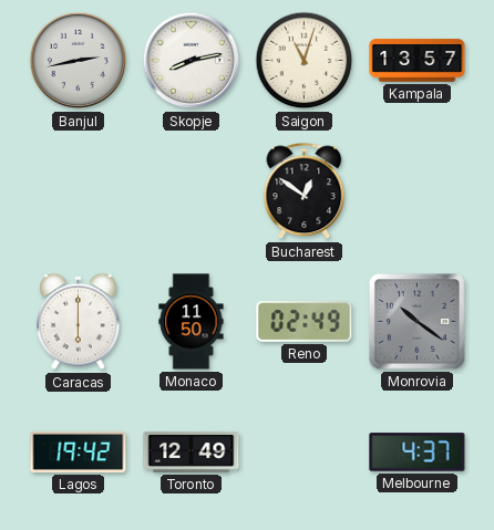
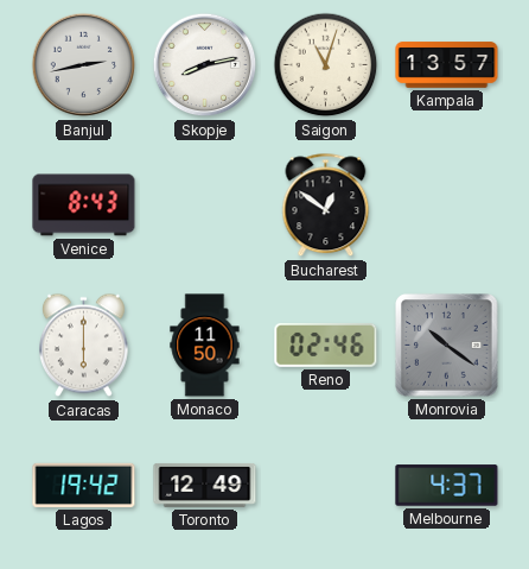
Venice: none -> 8:43
Reno: 02:49 -> 02:46
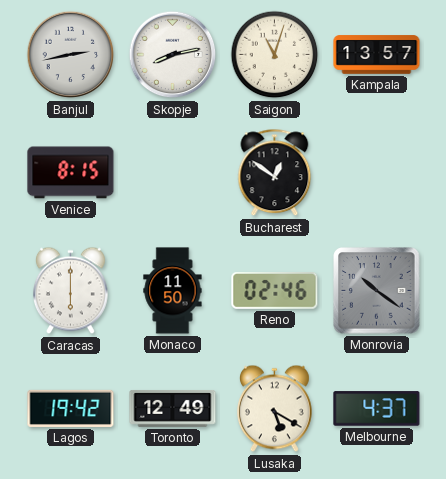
Venice: 8:43 -> 8:15
Lusaka: none -> 5:20
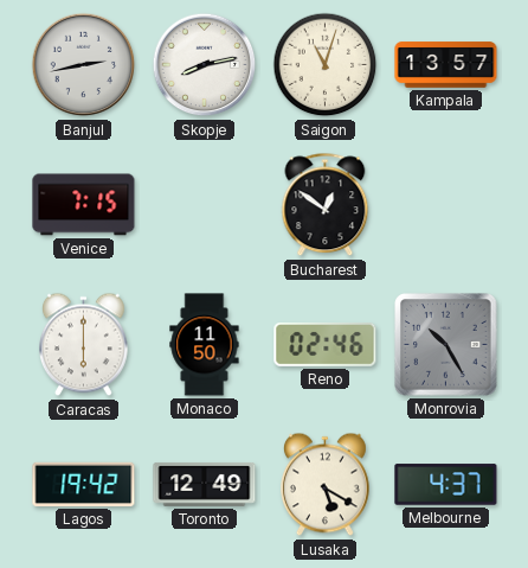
Venice: 8:15 -> 7:15
Monrovia: 10:21 -> 10:25
